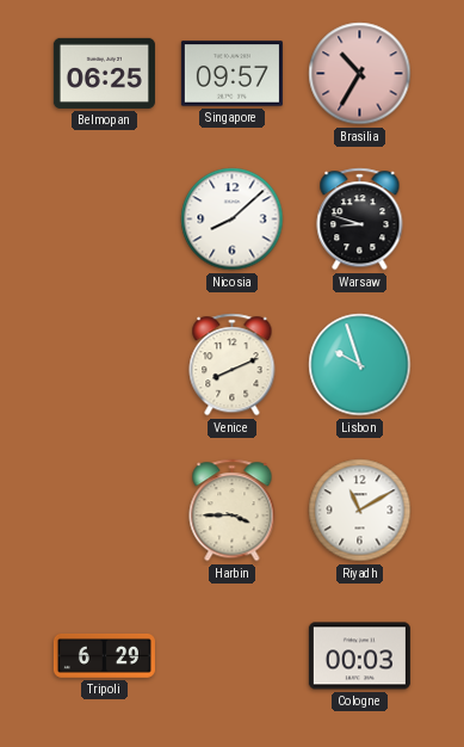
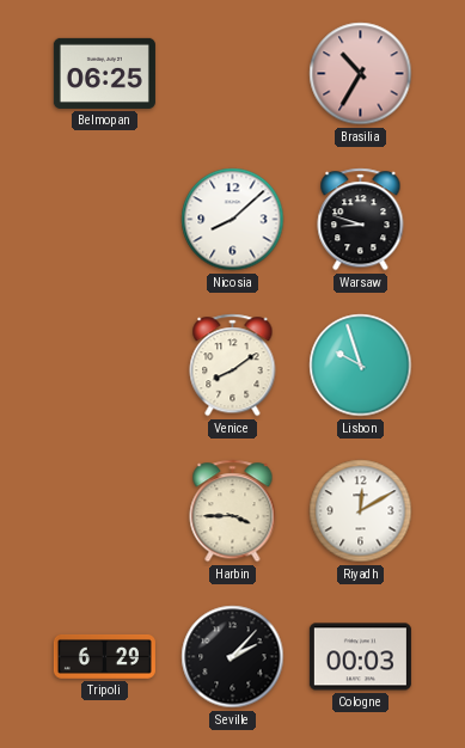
Singapore: 09:57 -> none
Venice: 8:11 -> 8:09
Riyadh: 11:10 -> 12:10
Seville: none -> 2:07
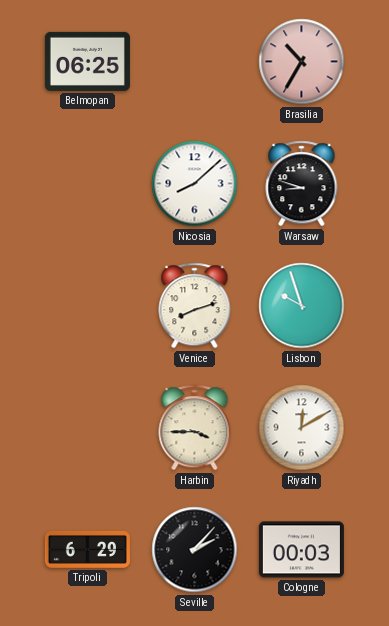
Venice: 8:09 -> 8:12
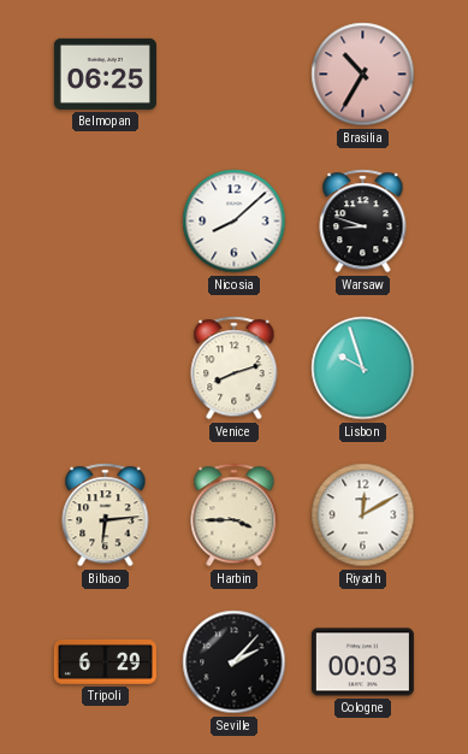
Bilbao: none -> 6:14
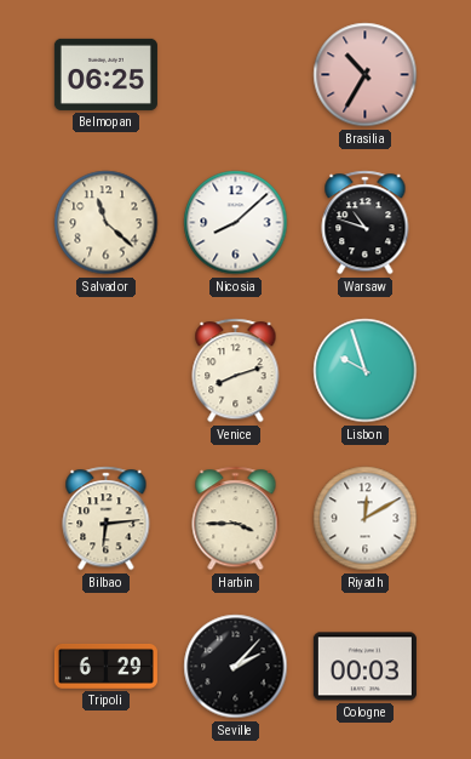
Salvador: none -> 11:22
Warsaw: 8:48 -> 10:48
